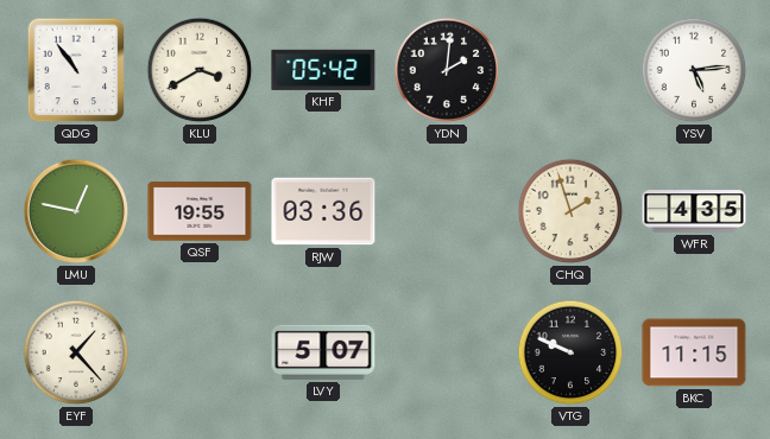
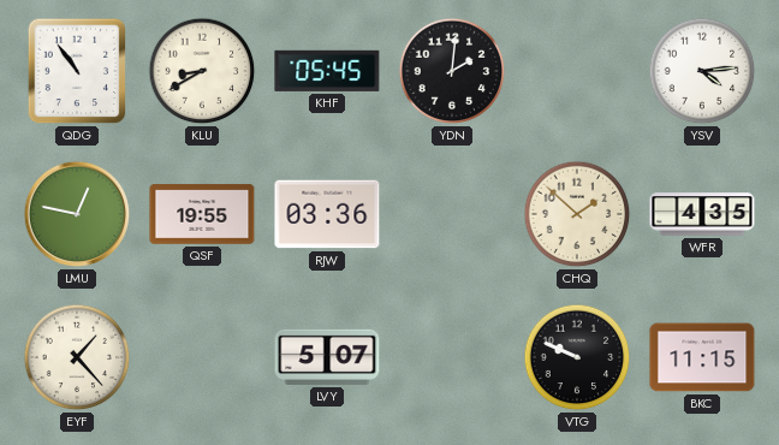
KLU: 3:40 -> 8:40
KHF: 05:42 -> 05:45
YSV: 5:14 -> 4:14
CHQ: 1:57 -> 1:52
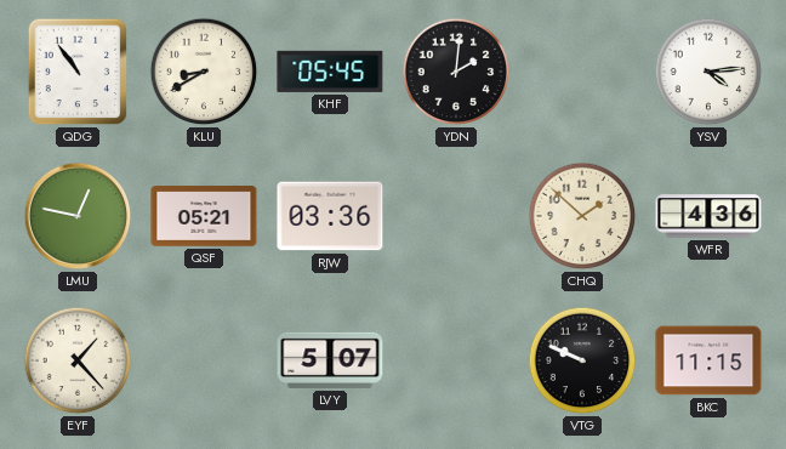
QSF: 19:55 -> 05:21
WFR: 4:35 -> 4:36
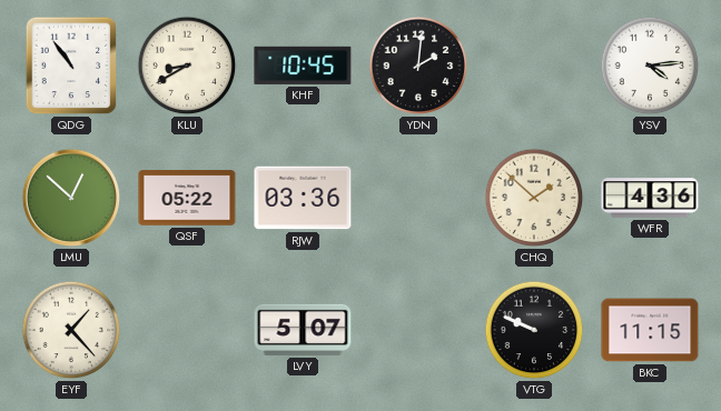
KHF: 05:45 -> 10:45
LMU: 12:47 -> 12:52
QSF: 05:21 -> 05:22
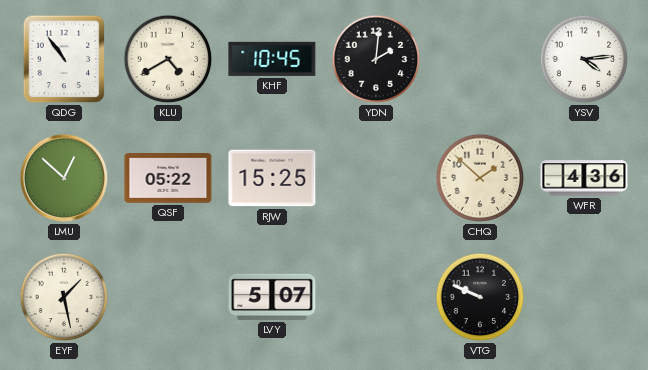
KLU: 8:40 -> 4:40
RJW: 03:36 -> 15:25
EYF: 1:23 -> 1:28
BKC: 11:15 -> none
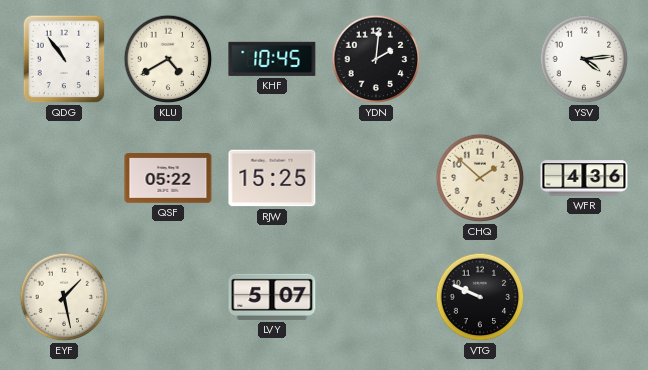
LMU: 12:52 -> none
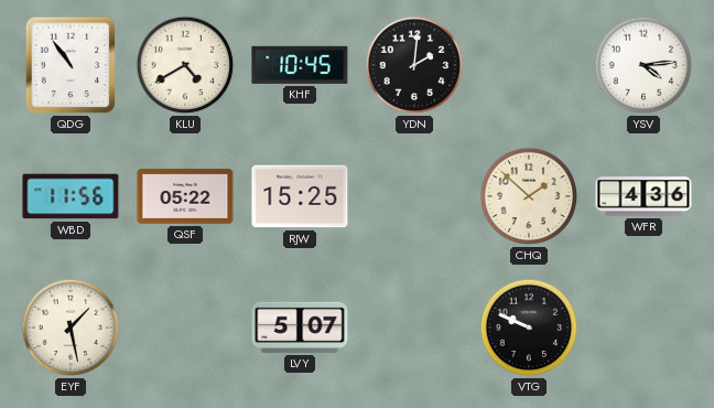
WBD: none -> 11:56
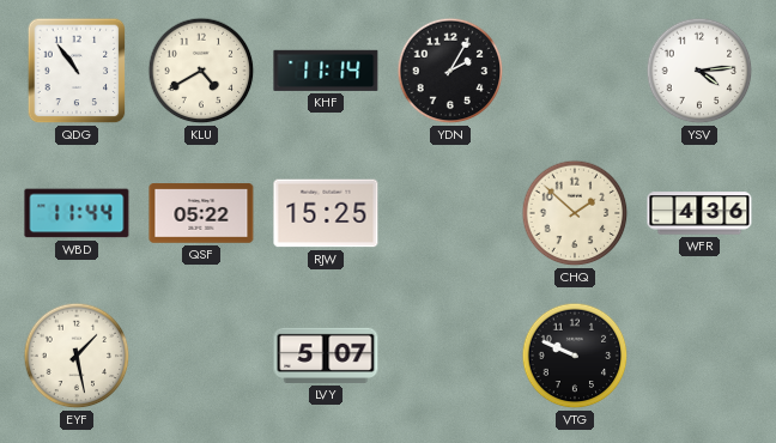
KHF: 10:45 -> 11:14
YDN: 2:01 -> 2:05
WBD: 11:56 -> 11:44
